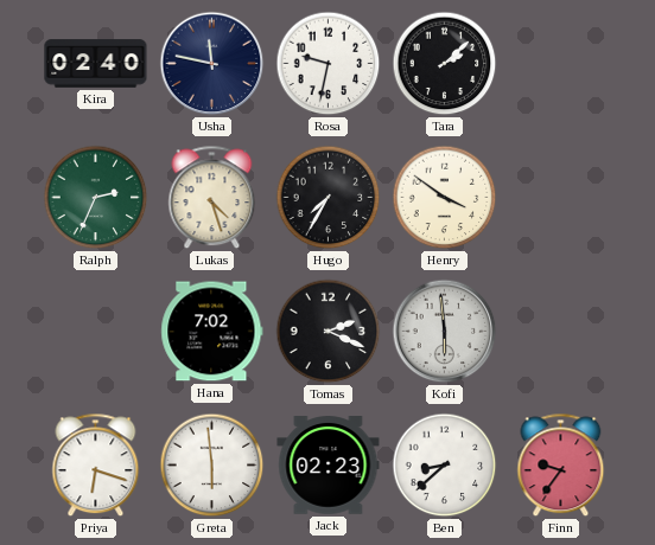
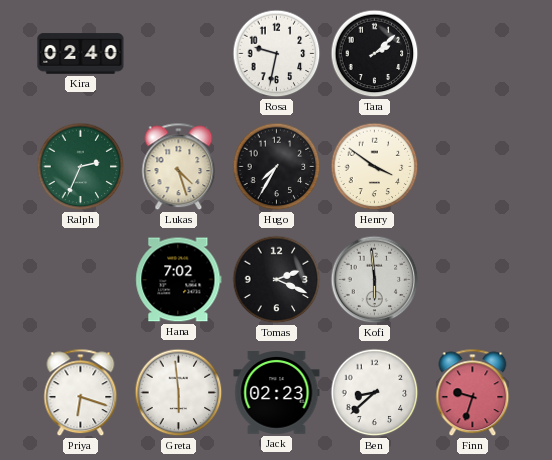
Usha: 11:47 -> none
Finn: 9:36 -> 9:33
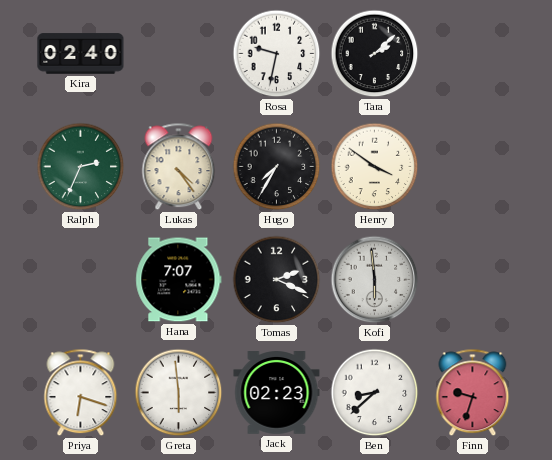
Lukas: 4:27 -> 4:24
Hana: 7:02 -> 7:07
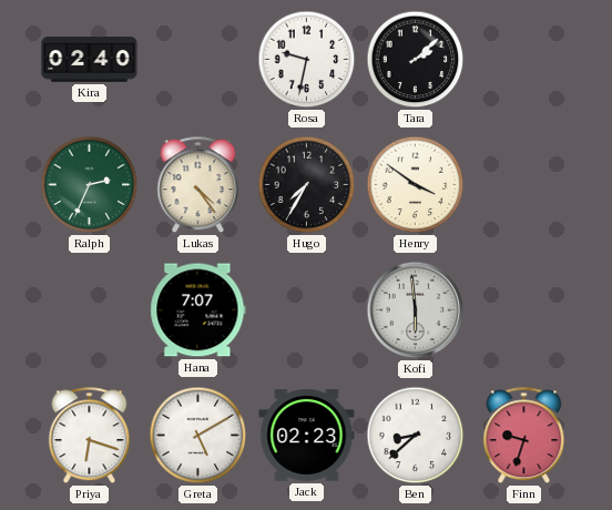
Tomas: 2:19 -> none
Greta: 5:59 -> 5:10
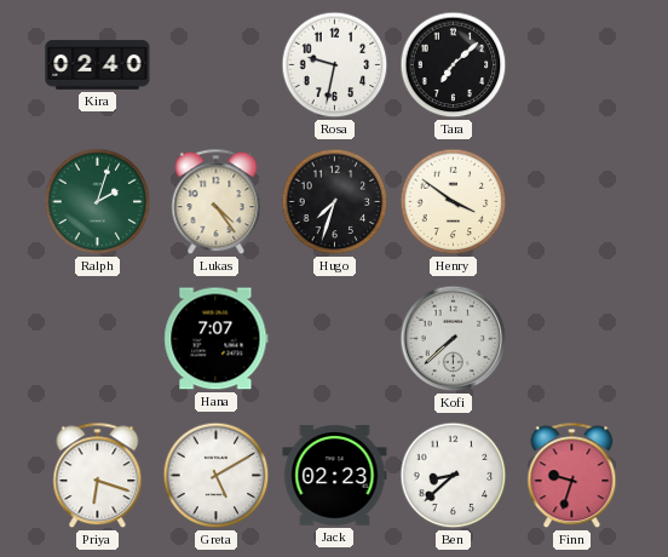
Tara: 2:08 -> 7:08
Ralph: 2:34 -> 2:03
Hugo: 7:35 -> 7:33
Kofi: 5:59 -> 7:38
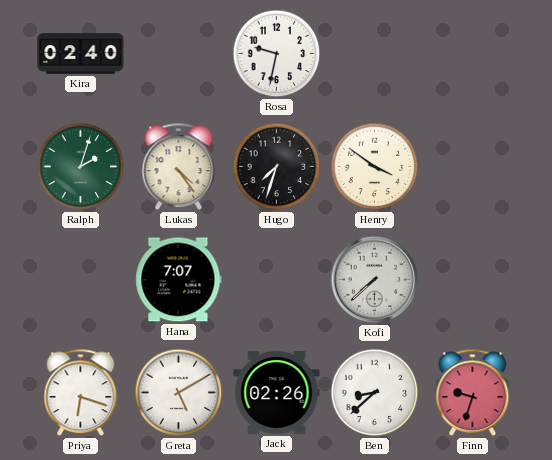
Tara: 7:08 -> none
Jack: 02:23 -> 02:26
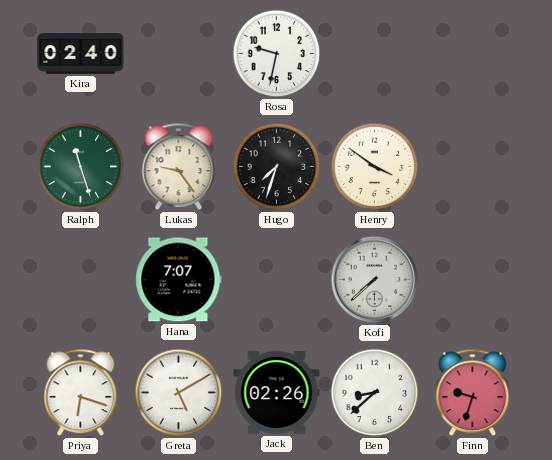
Ralph: 2:03 -> 11:27
Lukas: 4:24 -> 9:24
